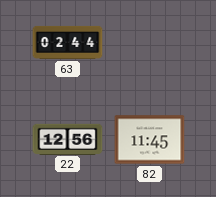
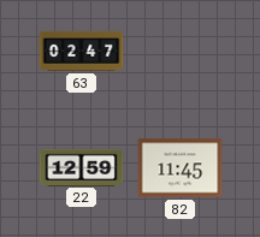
63: 02:44 -> 02:47
22: 12:56 -> 12:59
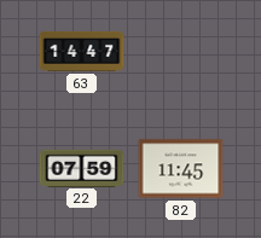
63: 02:47 -> 14:47
22: 12:59 -> 07:59
